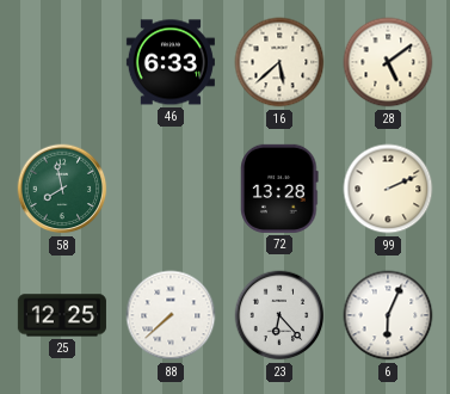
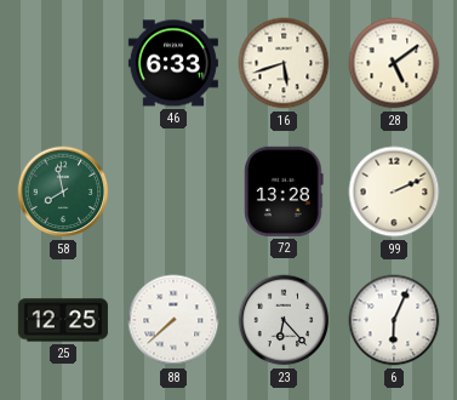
16: 5:38 -> 5:42
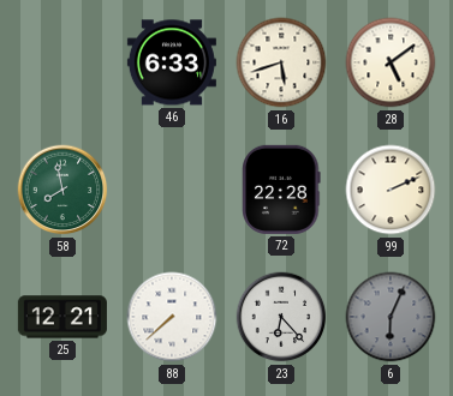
72: 13:28 -> 22:28
25: 12:25 -> 12:21
6 dial: white -> grey
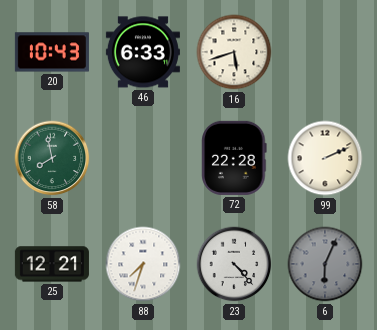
20: none -> 10:43
28: 5:09 -> none
88: 7:38 -> 7:33
23: 6:23 -> 4:23
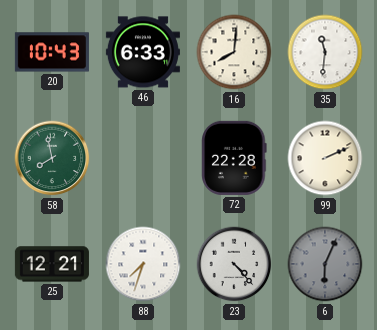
16: 5:42 -> 8:01
35: none -> 11:31
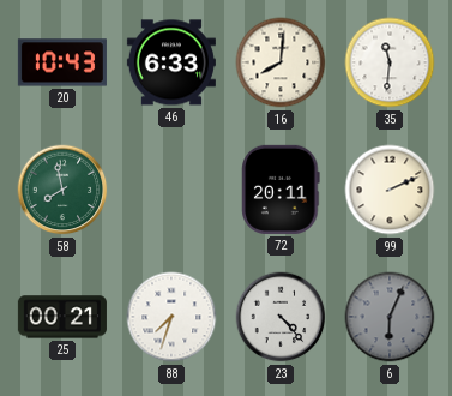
72: 22:28 -> 20:11
25: 12:21 -> 00:21
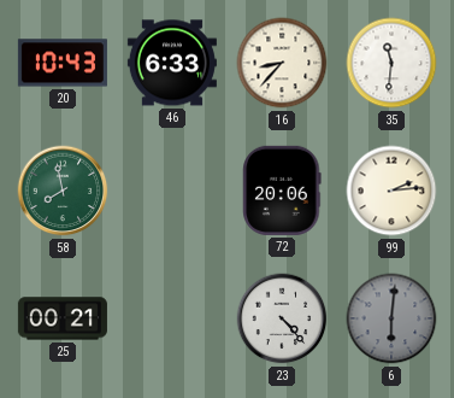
16: 8:01 -> 8:37
72: 20:11 -> 20:06
99: 2:11 -> 2:14
88: 7:33 -> none
6: 6:04 -> 6:01
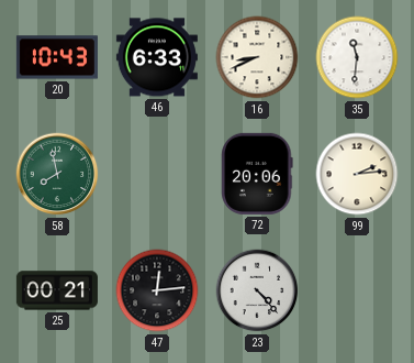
16: 8:37 -> 8:41
47: none -> 12:14
6: 6:01 -> none
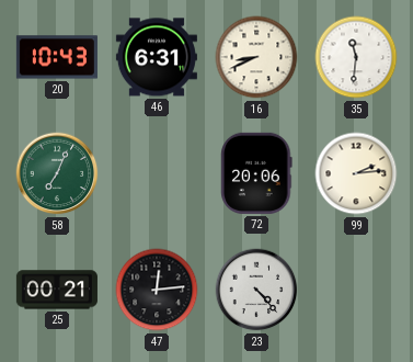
46: 6:33 -> 6:31
58: 7:58 -> 7:04
